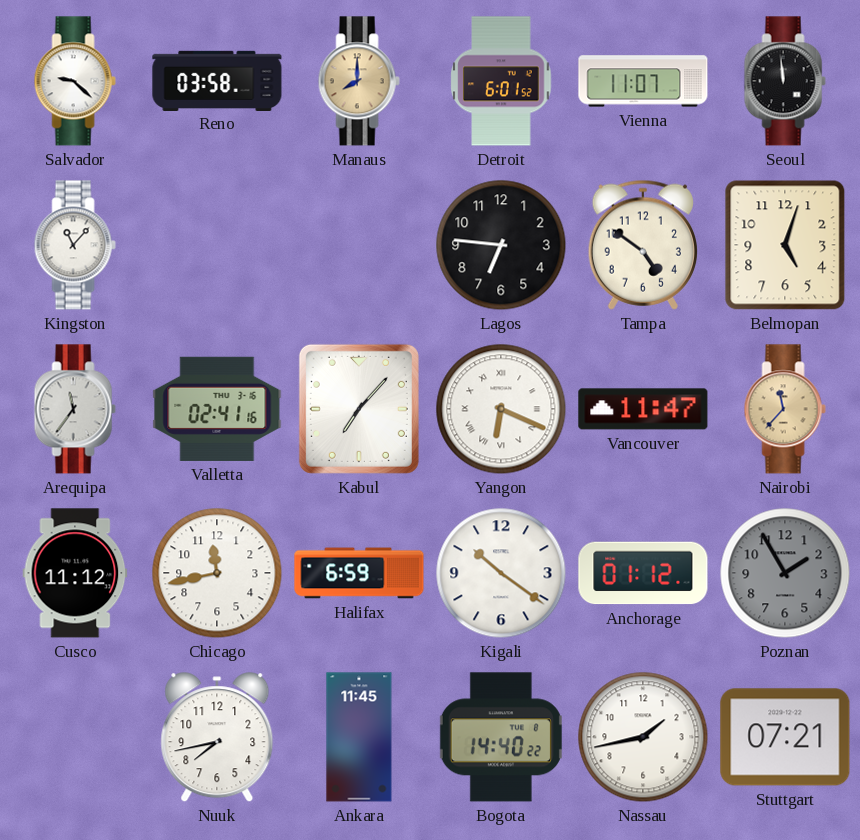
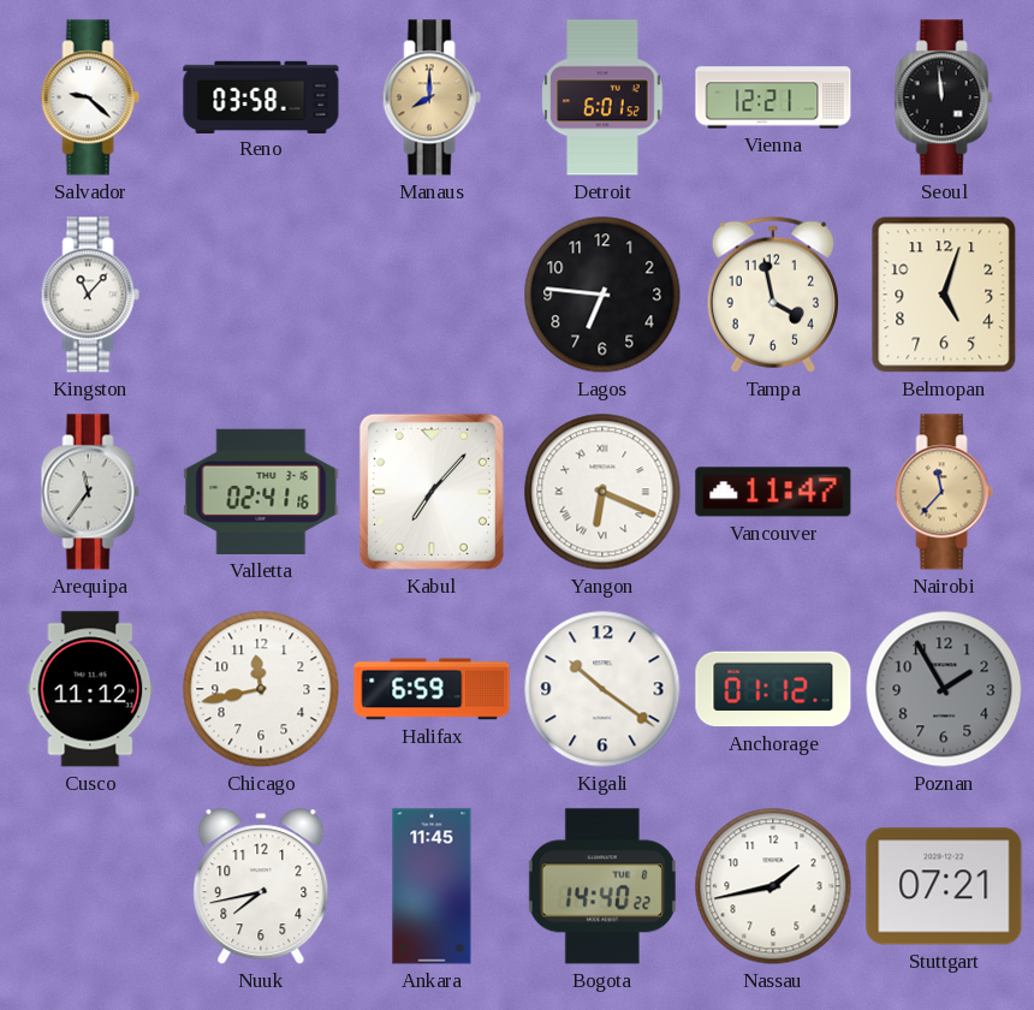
Vienna: 11:07 -> 12:21
Tampa: 4:51 -> 3:58
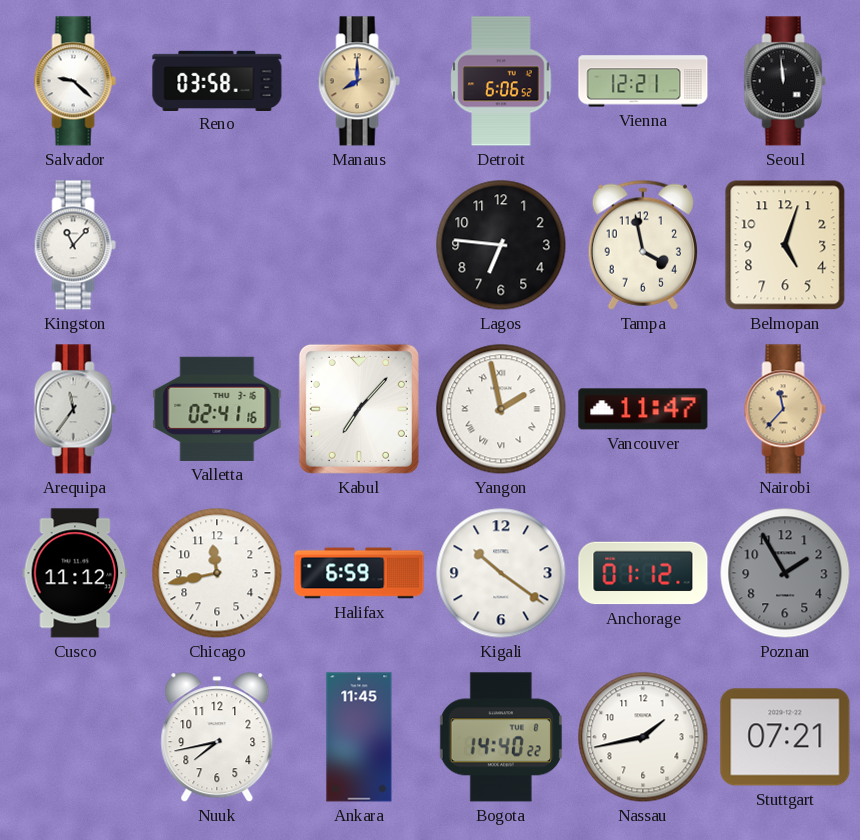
Detroit: 6:01 -> 6:06
Yangon: 6:19 -> 1:58
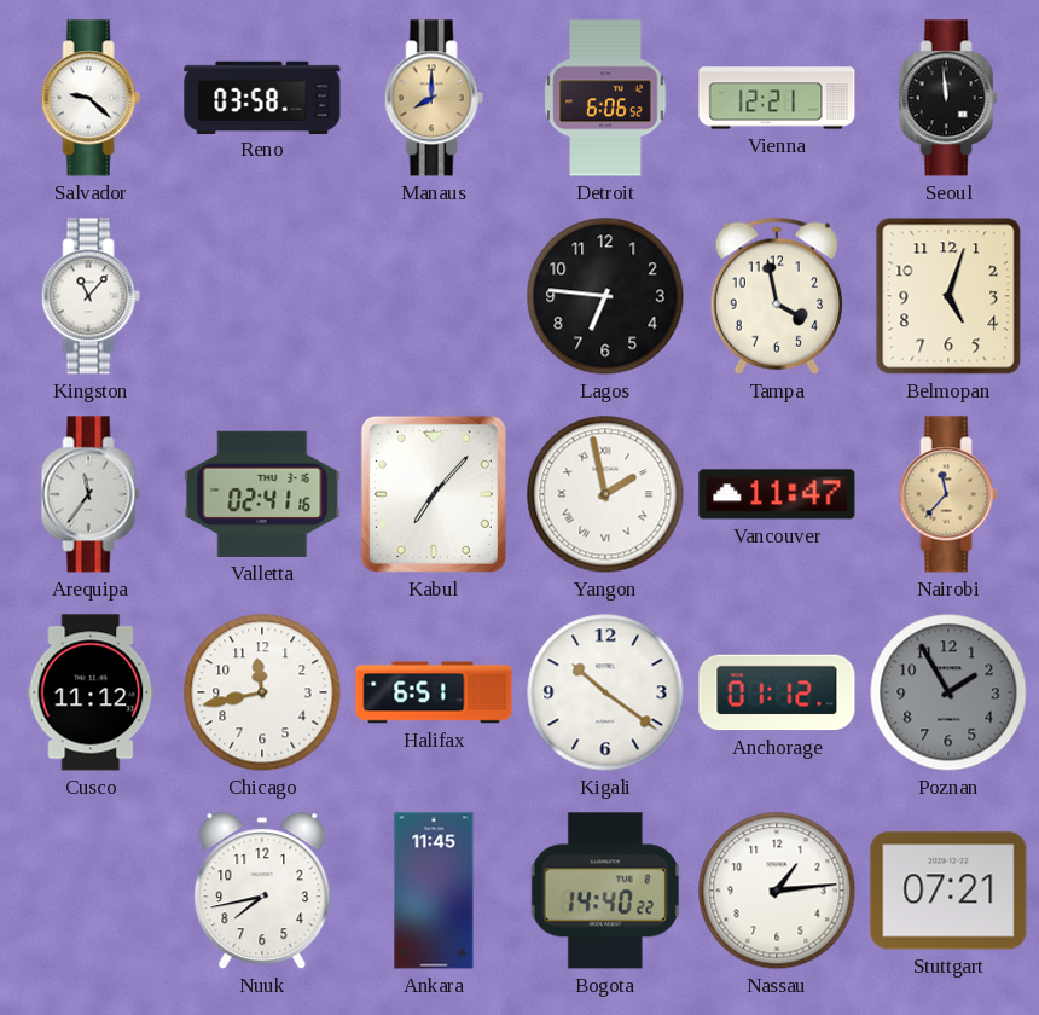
Halifax: 6:59 -> 6:51
Nassau: 1:43 -> 1:14
